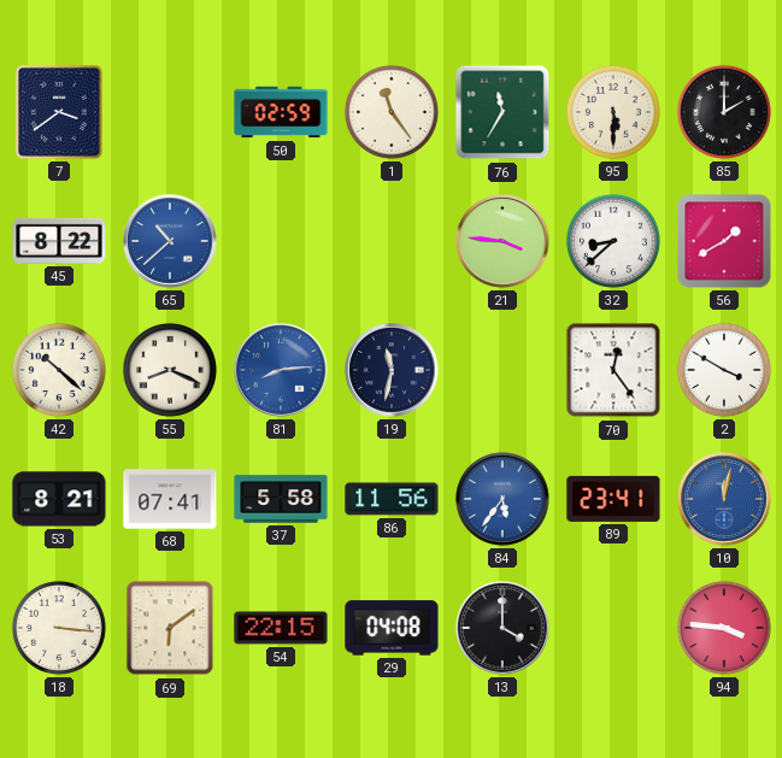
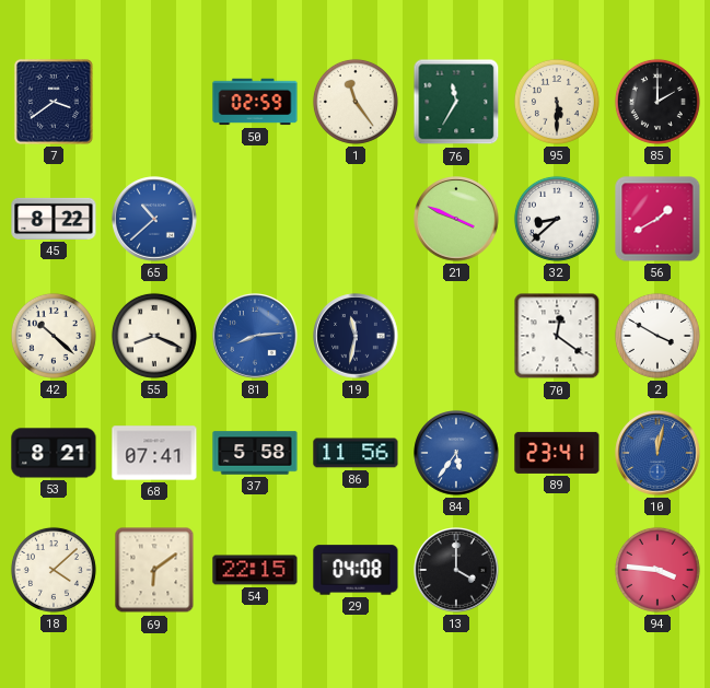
21: 3:46 -> 3:49
70: 12:24 -> 12:21
18: 3:16 -> 4:08
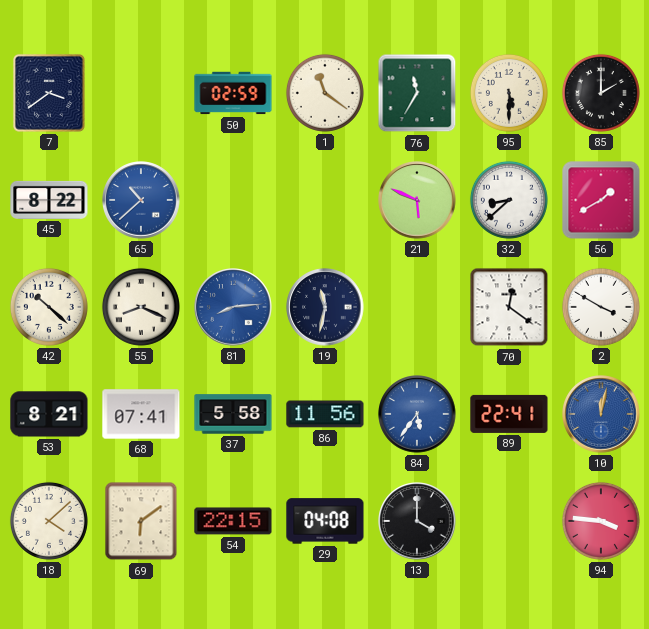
1: 11:24 -> 11:21
21: 3:49 -> 5:49
89: 23:41 -> 22:41
